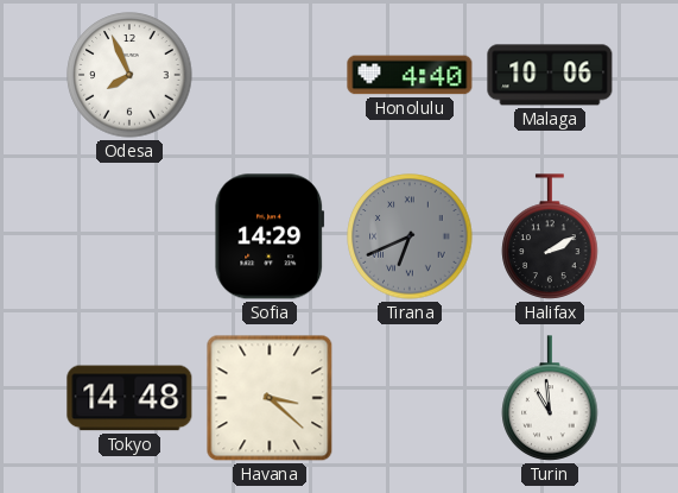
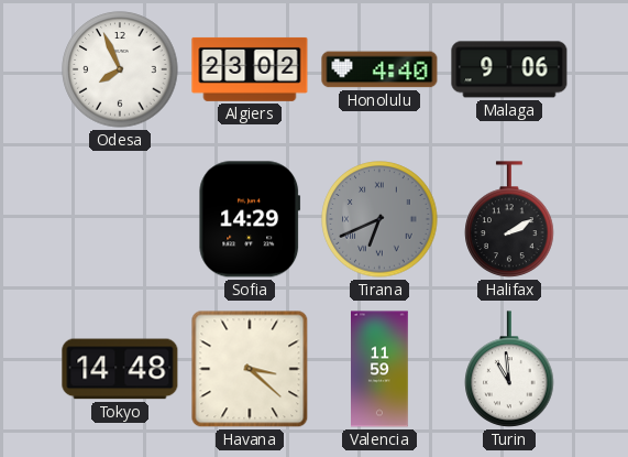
Algiers: none -> 23:02
Malaga: 10:06 -> 9:06
Valencia: none -> 11:59
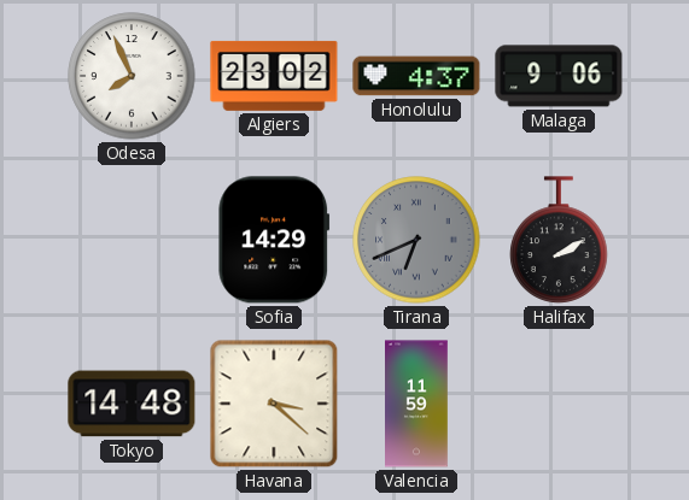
Honolulu: 4:40 -> 4:37
Turin: 10:59 -> none
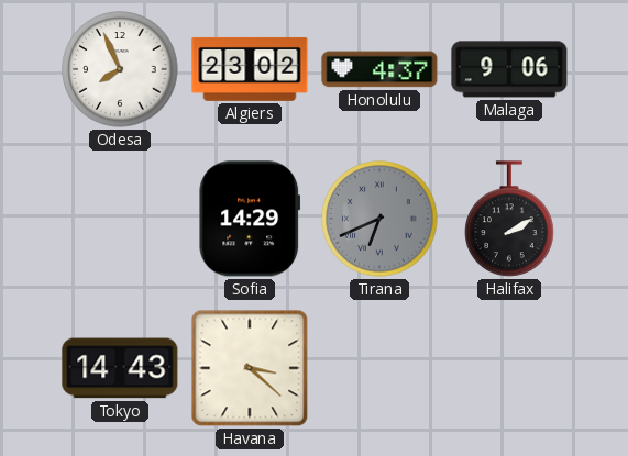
Tokyo: 14:48 -> 14:43
Valencia: 11:59 -> none
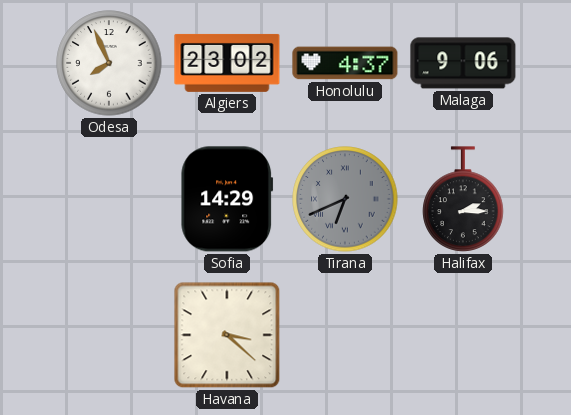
Halifax: 2:10 -> 2:15
Tokyo: 14:43 -> none
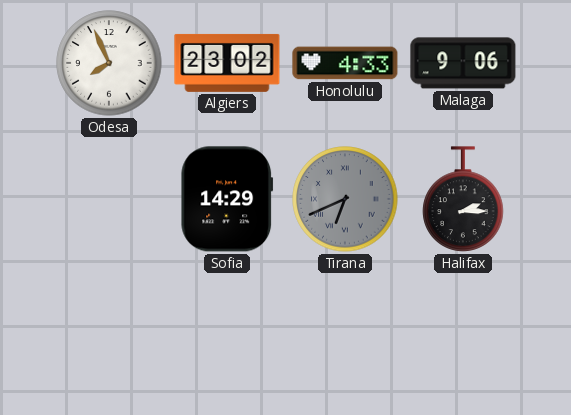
Honolulu: 4:37 -> 4:33
Havana: 3:22 -> none
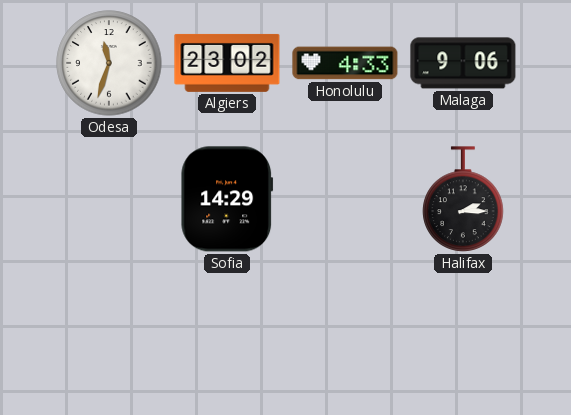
Odesa: 7:56 -> 11:33
Tirana: 6:41 -> none
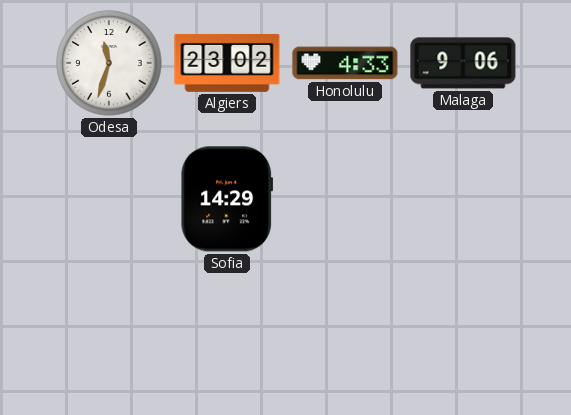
Halifax: 2:15 -> none
